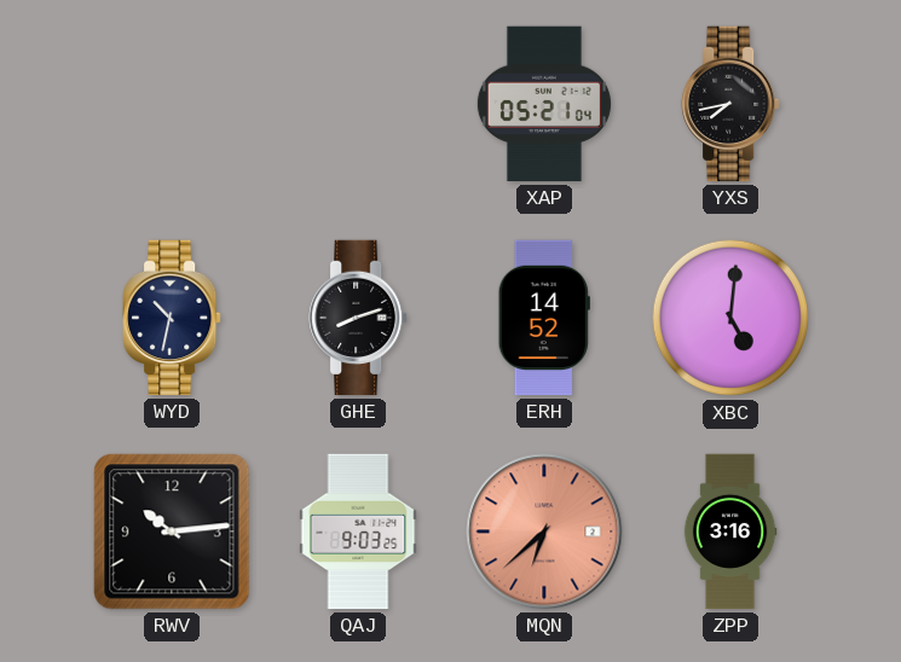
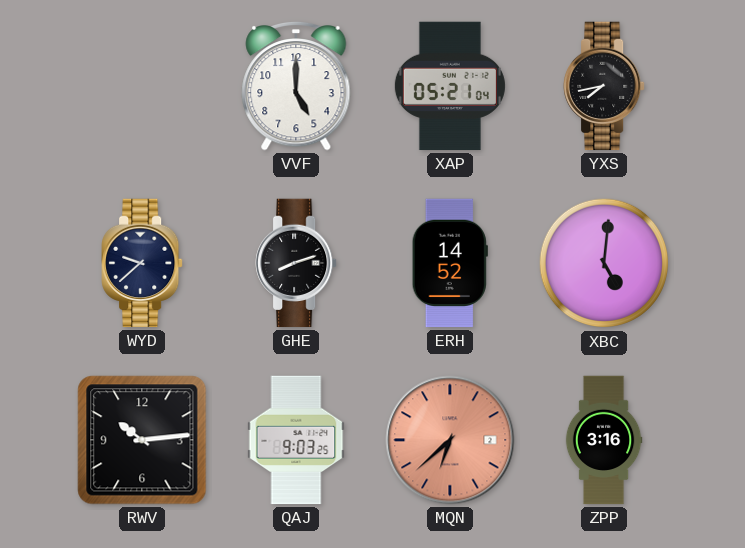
VVF: none -> 5:00
WYD: 10:32 -> 9:38
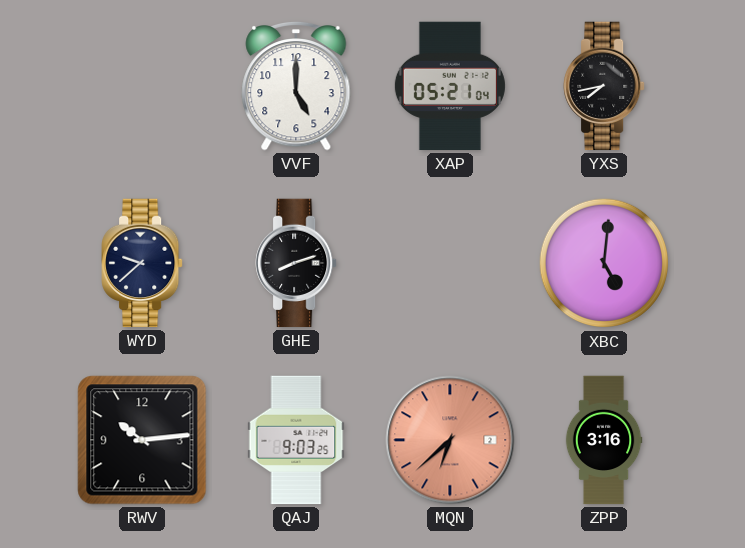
ERH: 14:52 -> none
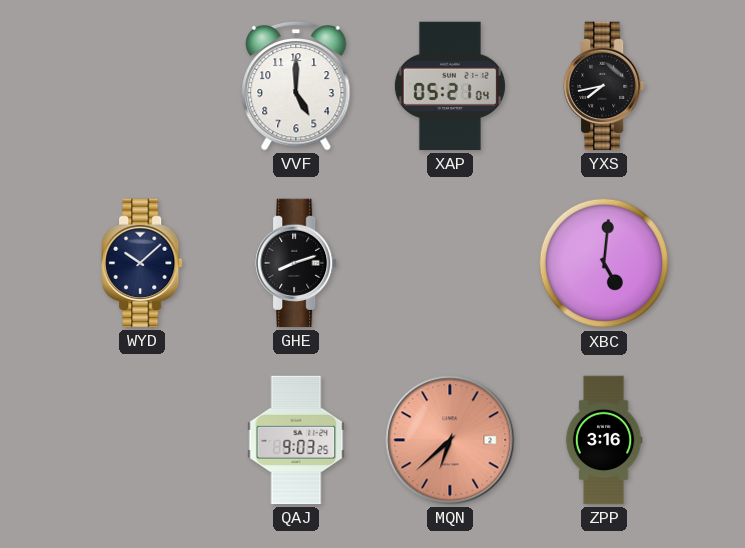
WYD: 9:38 -> 10:08
RWV: 10:14 -> none
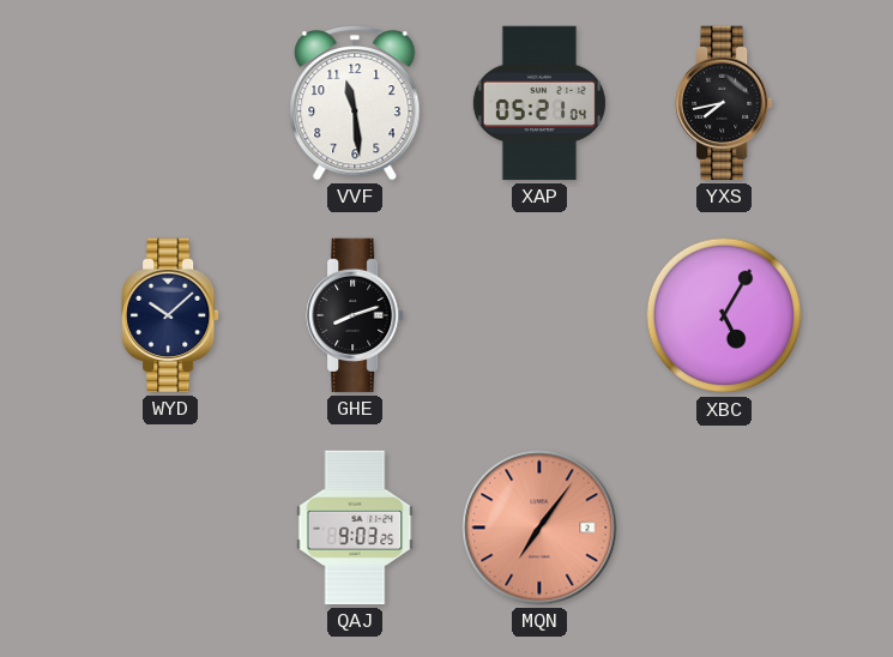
VVF: 5:00 -> 11:29
XBC: 5:01 -> 5:05
MQN: 6:38 -> 7:06
ZPP: 3:16 -> none
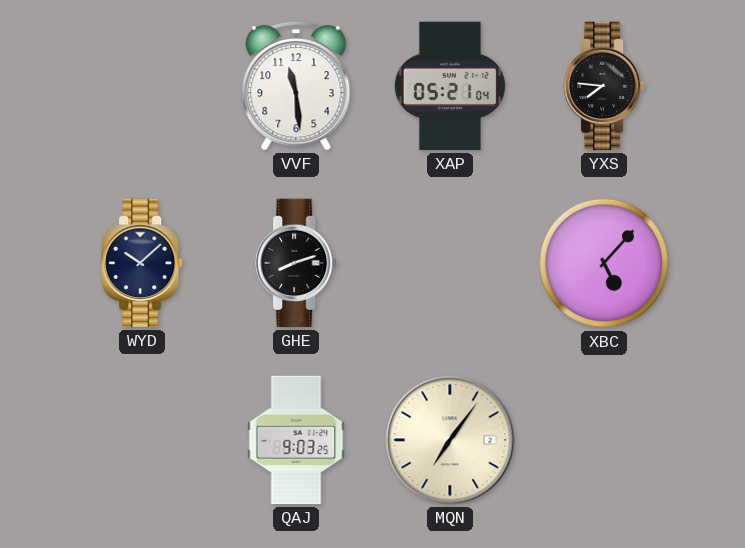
YXS: 7:43 -> 7:46
XBC: 5:05 -> 5:07
MQN dial: salmon -> cream
